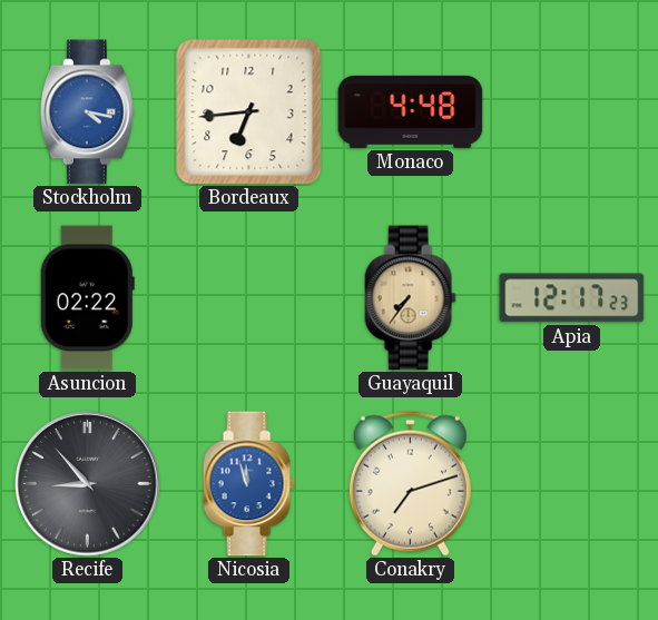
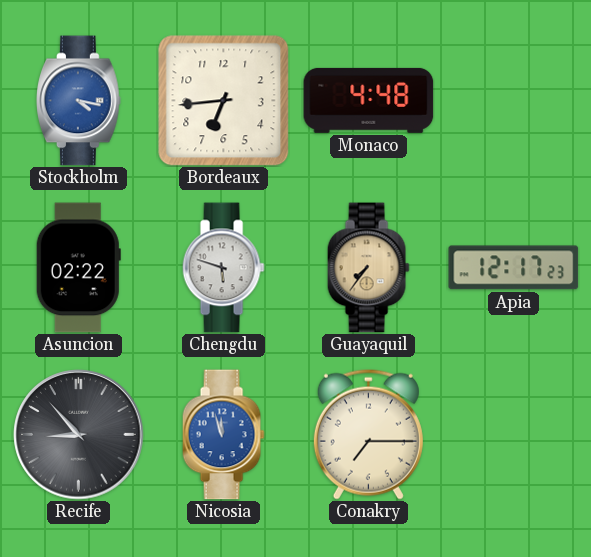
Chengdu: none -> 5:48
Conakry: 7:12 -> 7:15
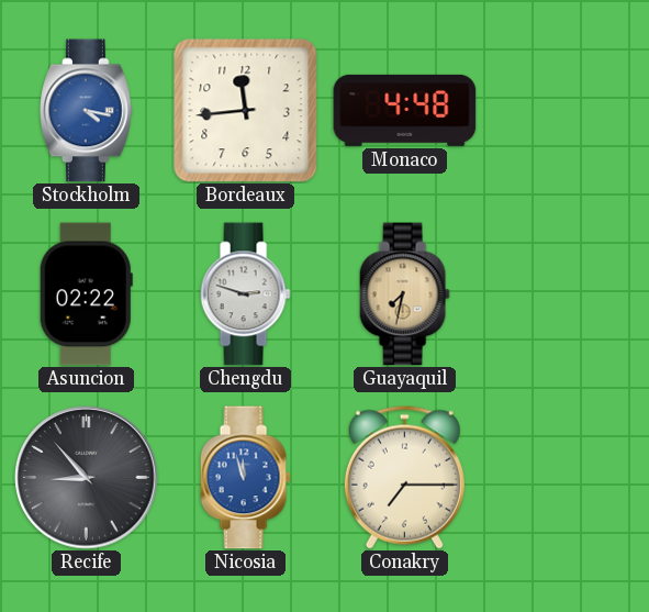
Bordeaux: 6:44 -> 11:44
Chengdu: 5:48 -> 2:48
Guayaquil: 7:36 -> 7:32
Apia: 12:17 -> none
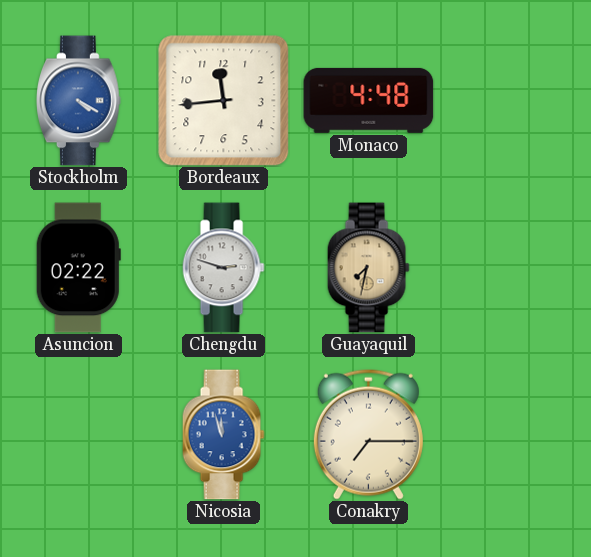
Stockholm: 4:17 -> 4:20
Recife: 8:53 -> none
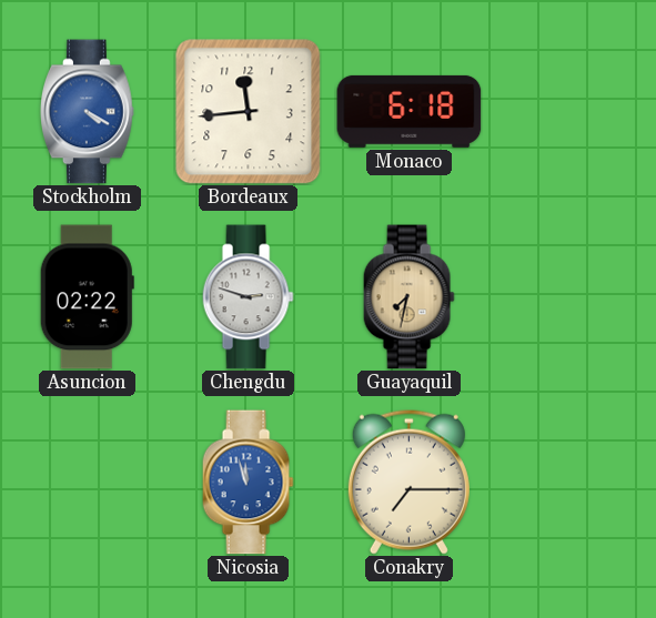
Monaco: 4:48 -> 6:18
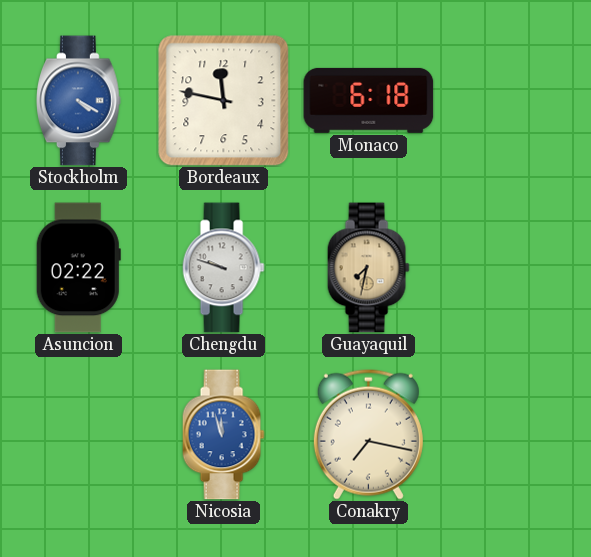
Bordeaux: 11:44 -> 11:47
Chengdu: 2:48 -> 9:48
Conakry: 7:15 -> 7:17
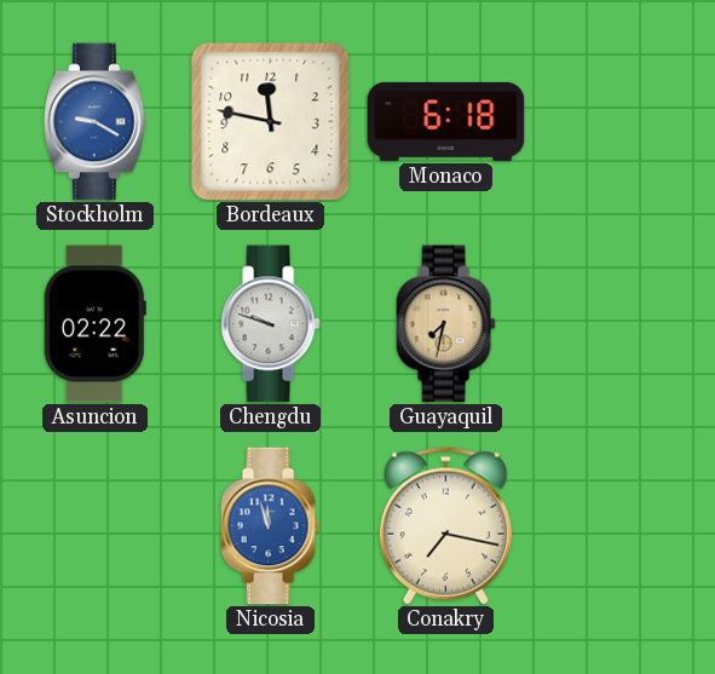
Stockholm: 4:20 -> 9:20
